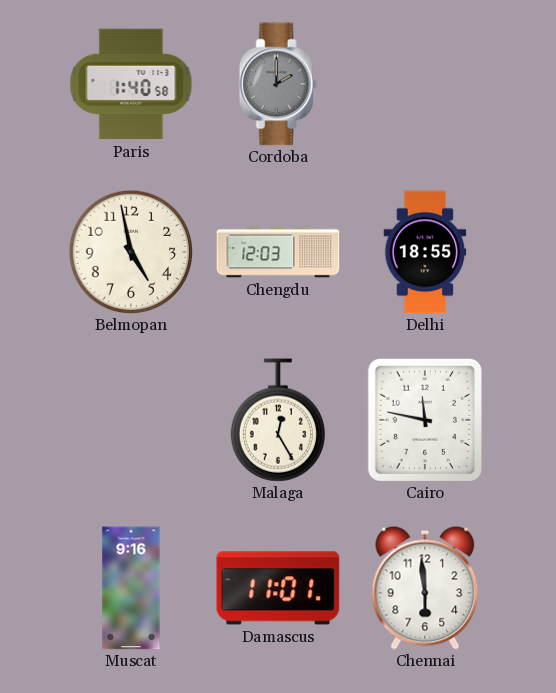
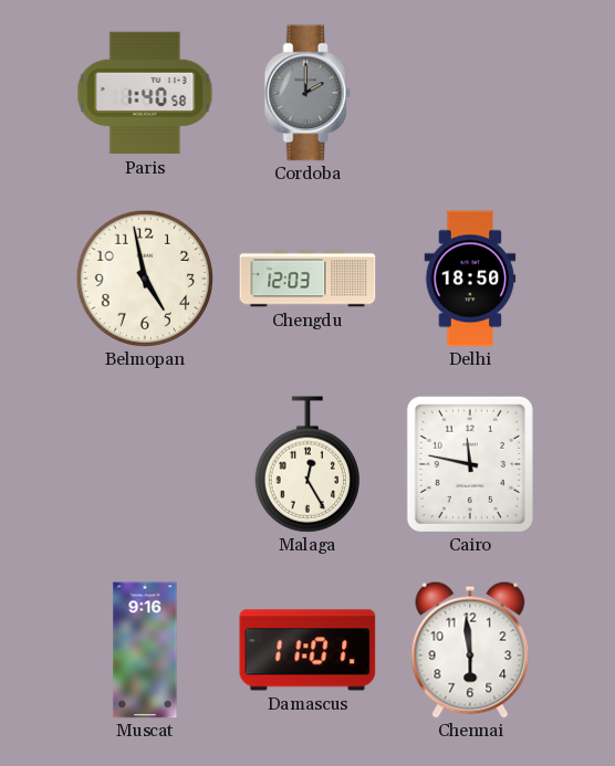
Delhi: 18:55 -> 18:50
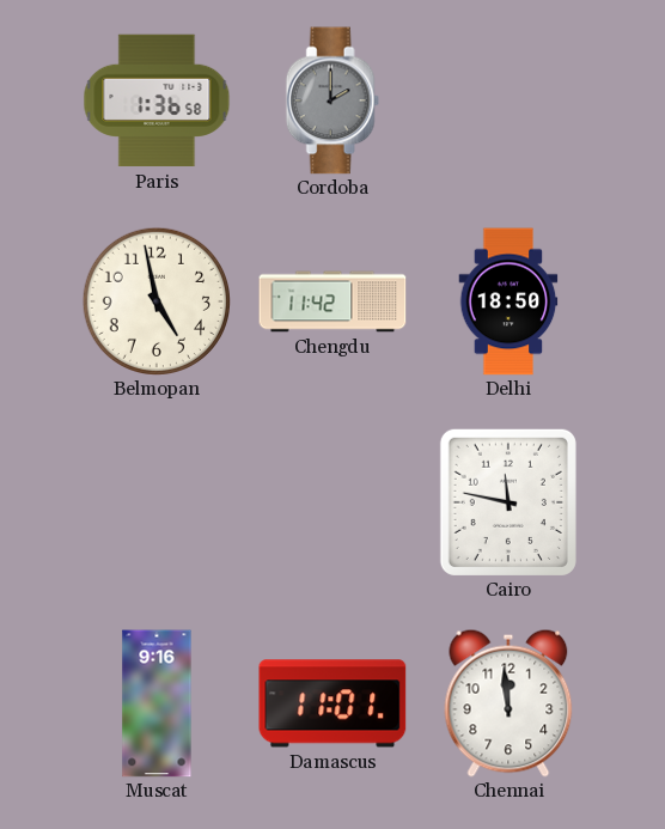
Paris: 1:40 -> 1:36
Chengdu: 12:03 -> 11:42
Malaga: 12:25 -> none
Chennai: 5:59 -> 11:59
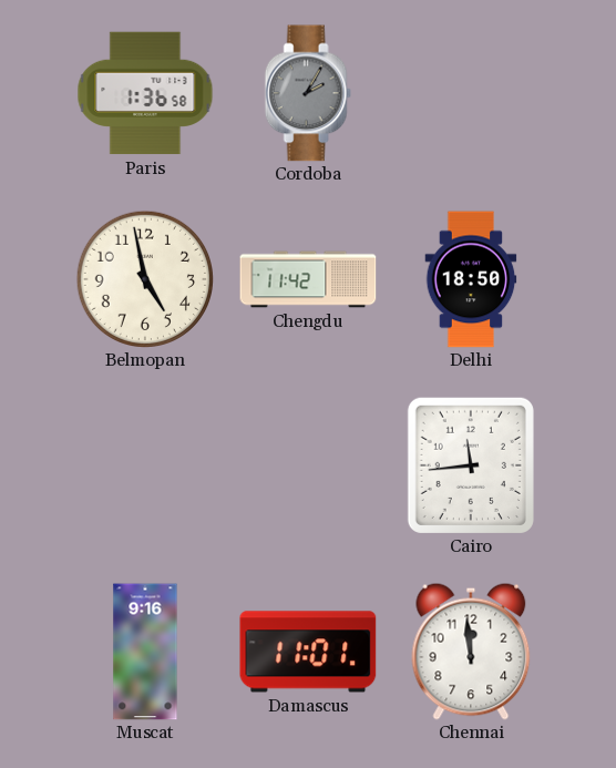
Cordoba: 2:00 -> 2:05
Cairo: 11:47 -> 11:44
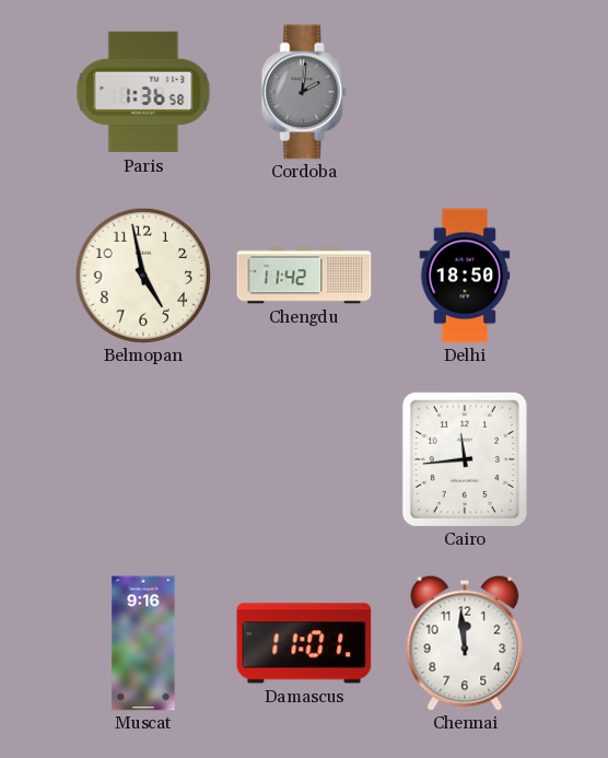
Cordoba: 2:05 -> 2:01
